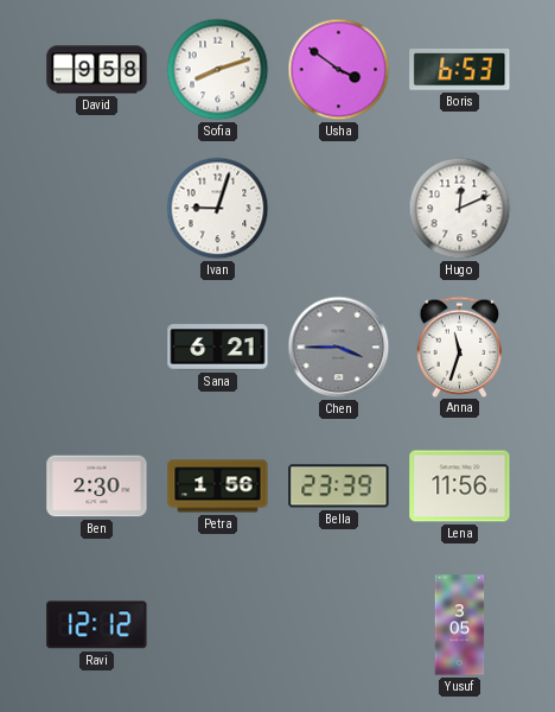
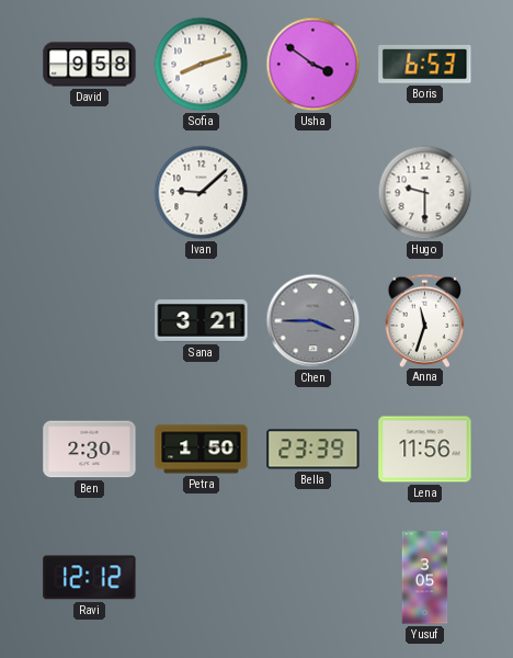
Ivan: 9:03 -> 9:08
Hugo: 12:11 -> 9:30
Sana: 6:21 -> 3:21
Petra: 1:56 -> 1:50
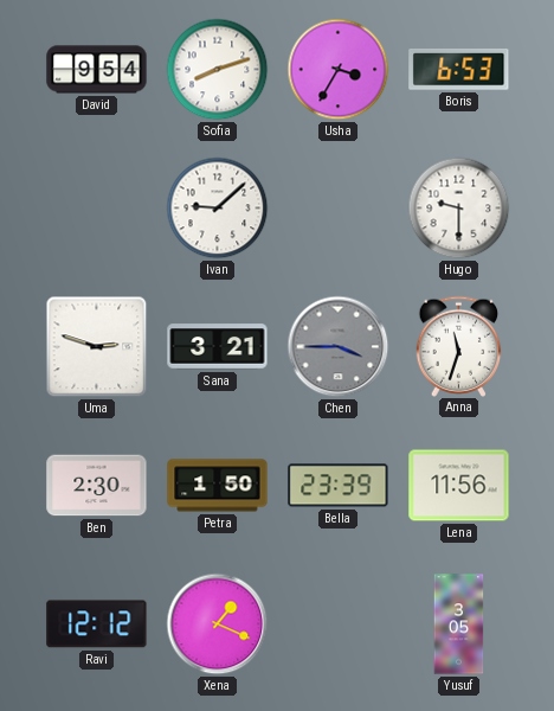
David: 9:58 -> 9:54
Usha: 3:51 -> 3:35
Uma: none -> 2:48
Xena: none -> 1:19
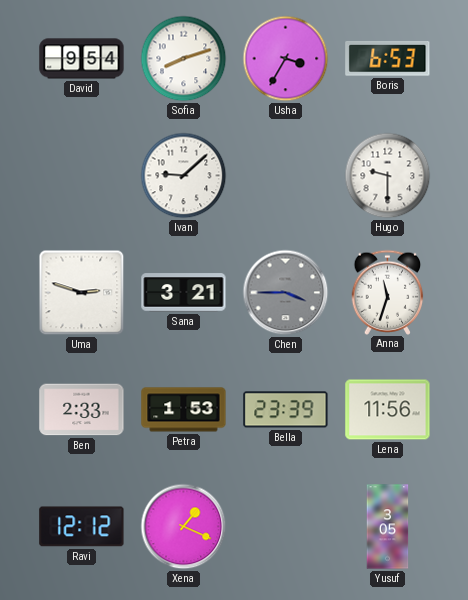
Ben: 2:30 -> 2:33
Petra: 1:50 -> 1:53
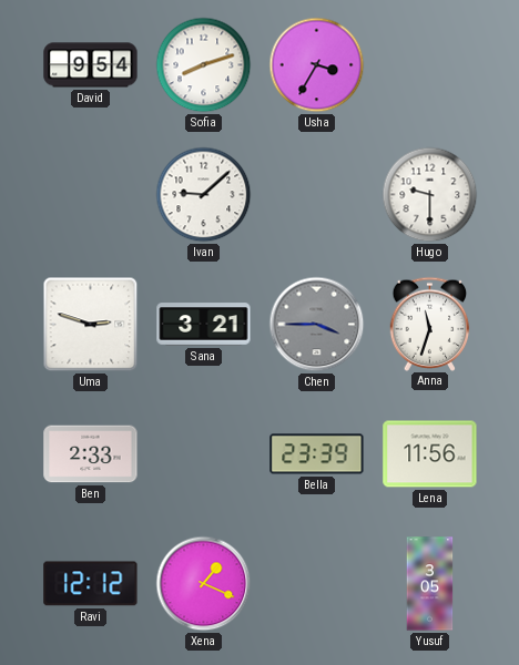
Boris: 6:53 -> none
Petra: 1:53 -> none
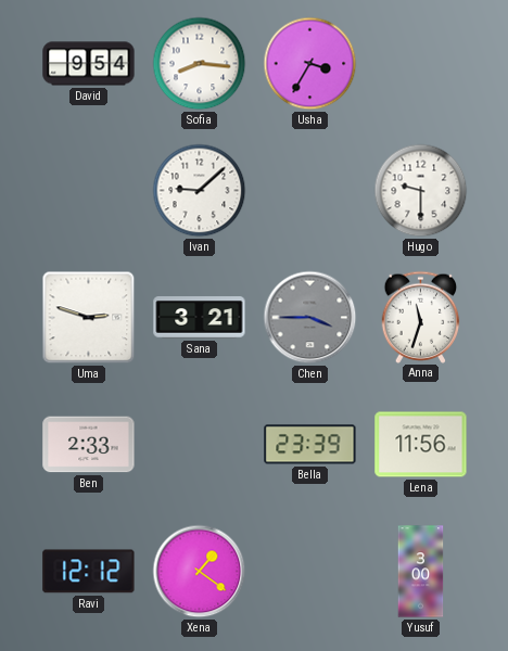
Sofia: 8:12 -> 8:16
Xena: 1:19 -> 1:21
Yusuf: 3:05 -> 3:00
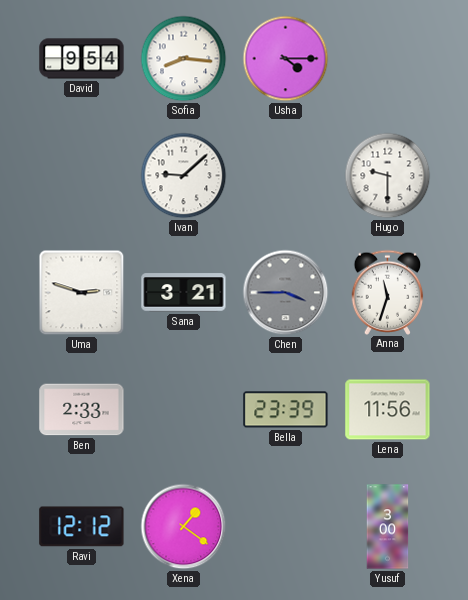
Usha: 3:35 -> 4:15
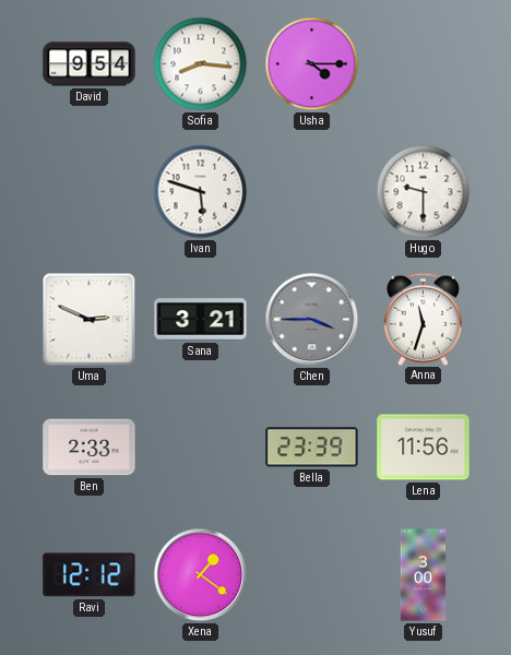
Ivan: 9:08 -> 5:48
Uma: 2:48 -> 2:49
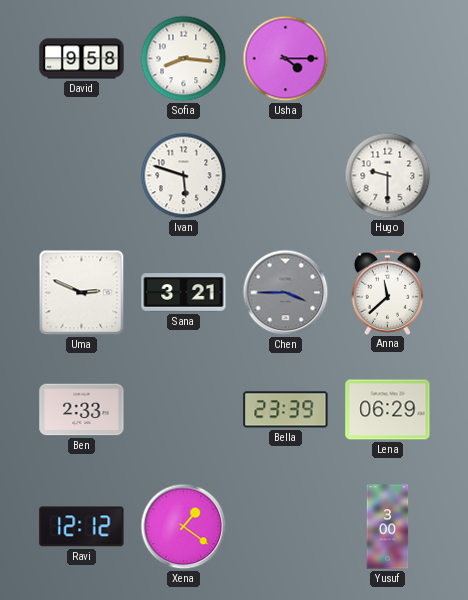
David: 9:54 -> 9:58
Anna: 11:33 -> 11:38
Lena: 11:56 -> 06:29
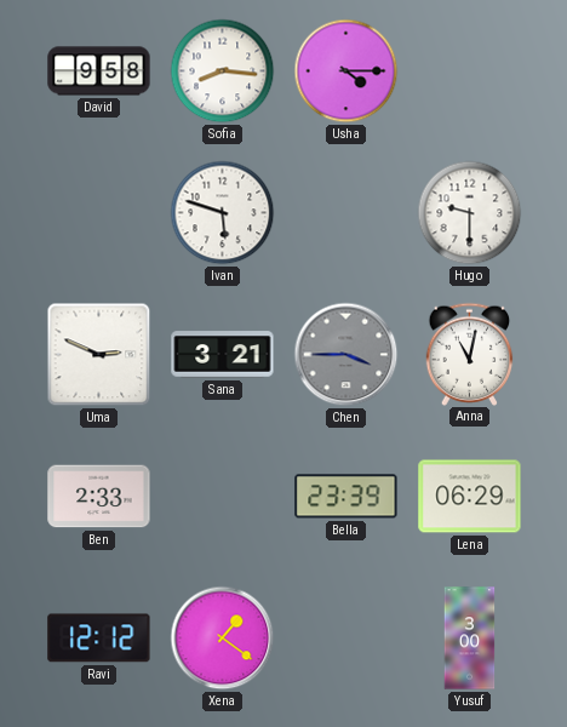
Anna: 11:38 -> 11:02
